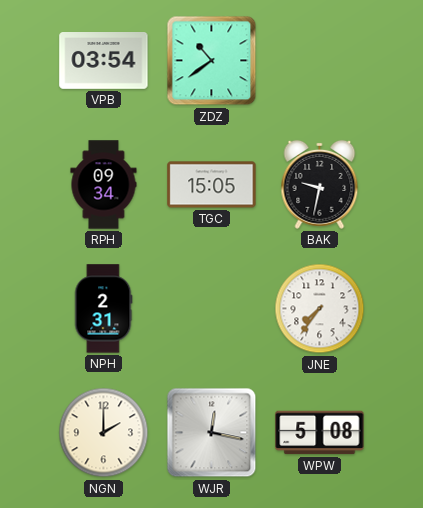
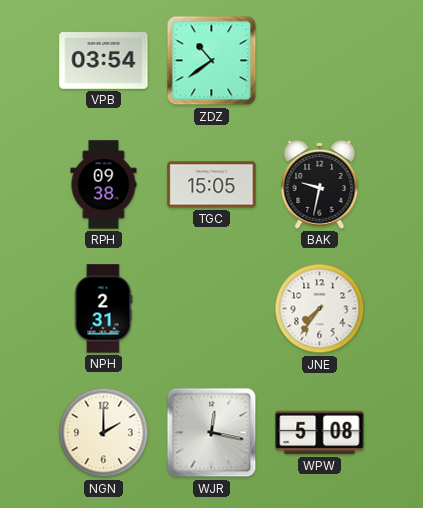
RPH: 09:34 -> 09:38
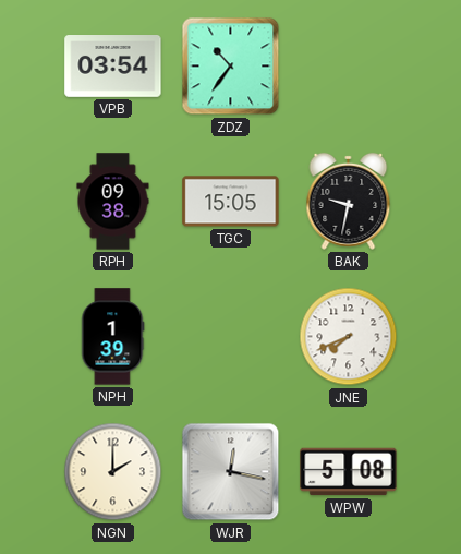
ZDZ: 10:39 -> 10:36
NPH: 2:31 -> 1:39
JNE: 7:36 -> 7:41
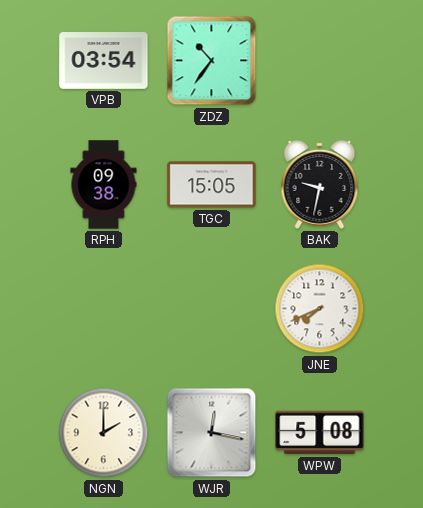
NPH: 1:39 -> none
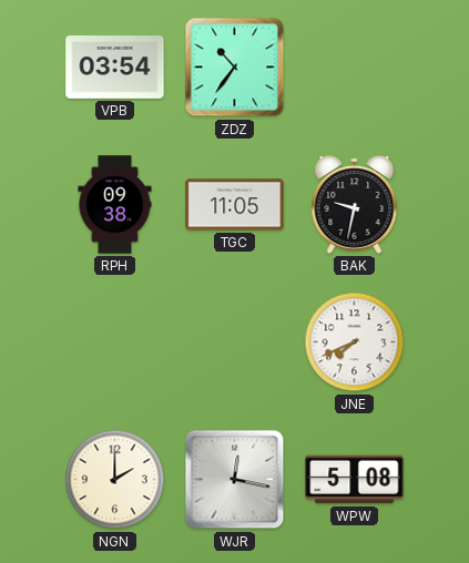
TGC: 15:05 -> 11:05
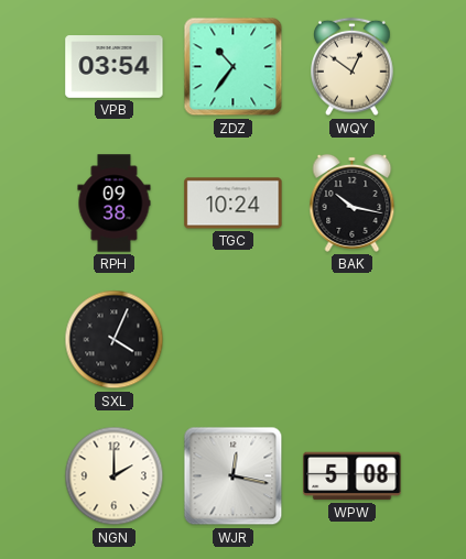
WQY: none -> 12:51
TGC: 11:05 -> 10:24
BAK: 9:32 -> 10:17
SXL: none -> 4:04
JNE: 7:41 -> none
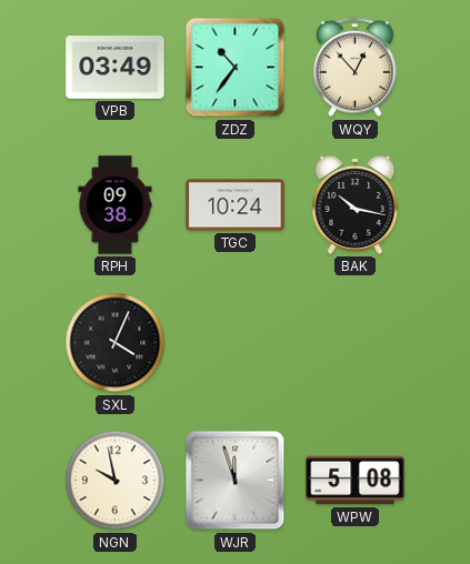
VPB: 03:54 -> 03:49
WQY: 12:51 -> 12:53
NGN: 2:00 -> 9:58
WJR: 12:17 -> 11:57
